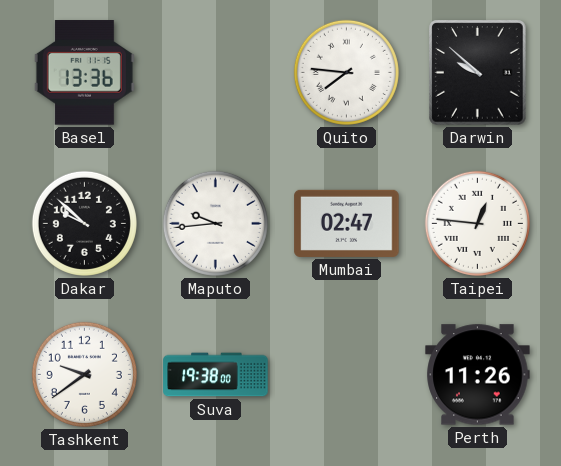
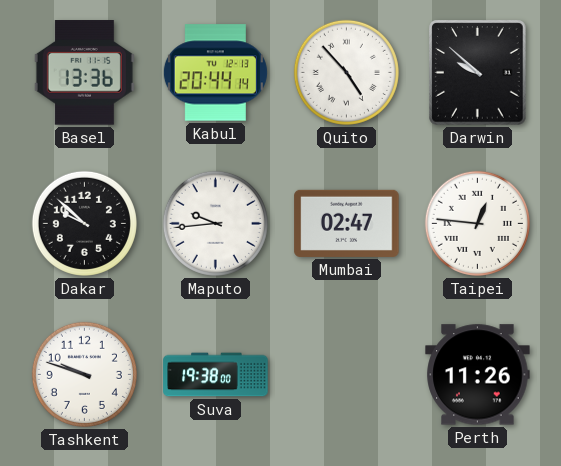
Kabul: none -> 20:44
Quito: 7:46 -> 4:53
Tashkent: 9:39 -> 9:48
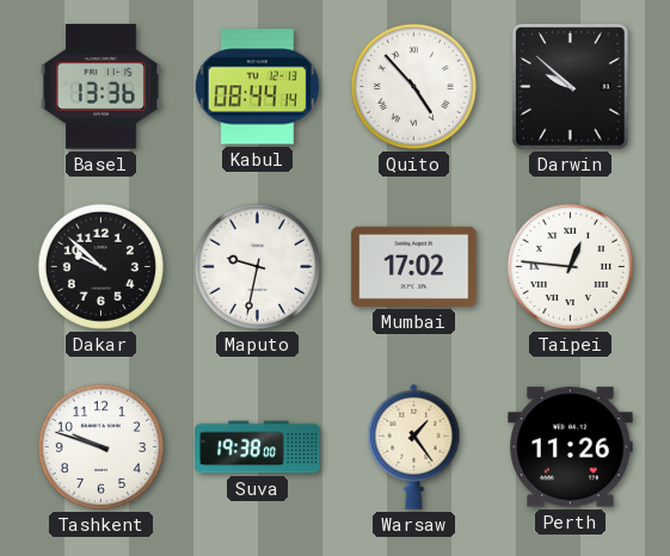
Kabul: 20:44 -> 08:44
Maputo: 9:44 -> 9:32
Mumbai: 02:47 -> 17:02
Warsaw: none -> 1:24
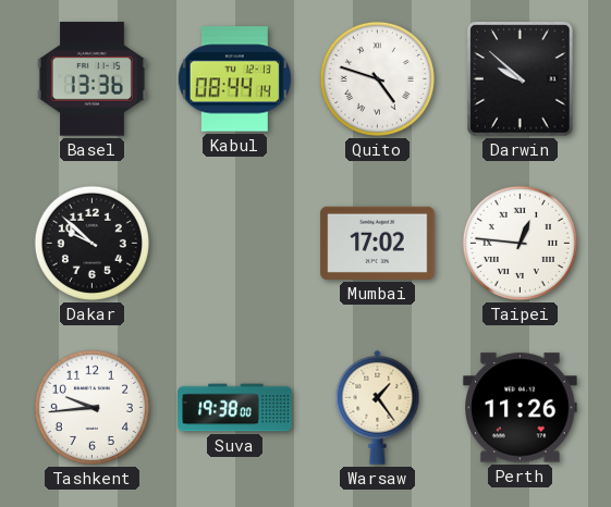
Quito: 4:53 -> 4:48
Maputo: 9:32 -> none
Tashkent: 9:48 -> 9:44
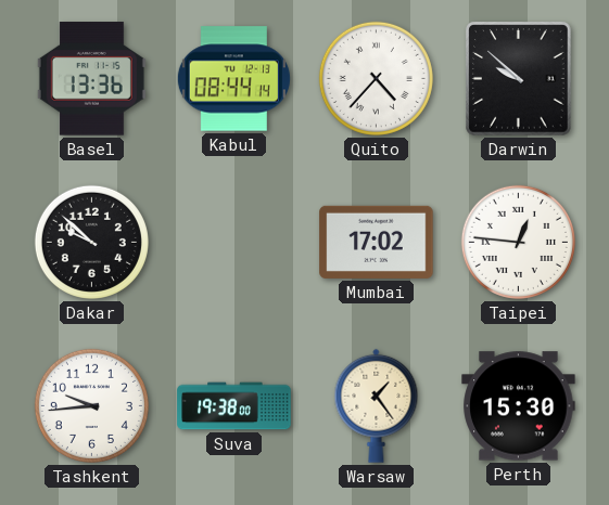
Quito: 4:48 -> 4:37
Perth: 11:26 -> 15:30
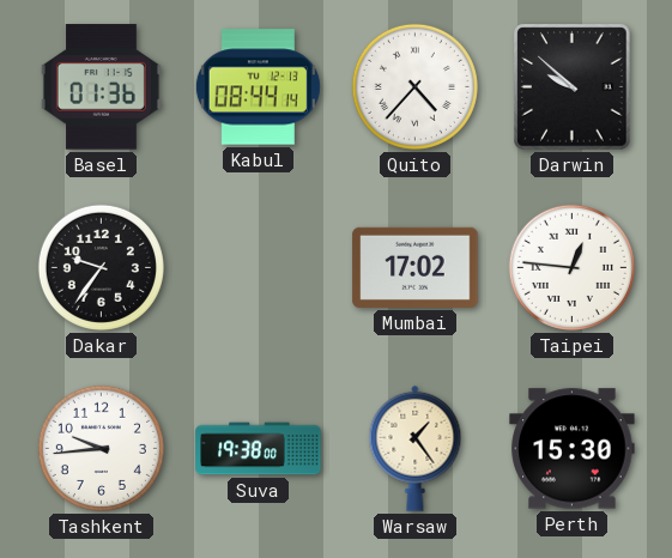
Basel: 13:36 -> 01:36
Dakar: 9:52 -> 9:36
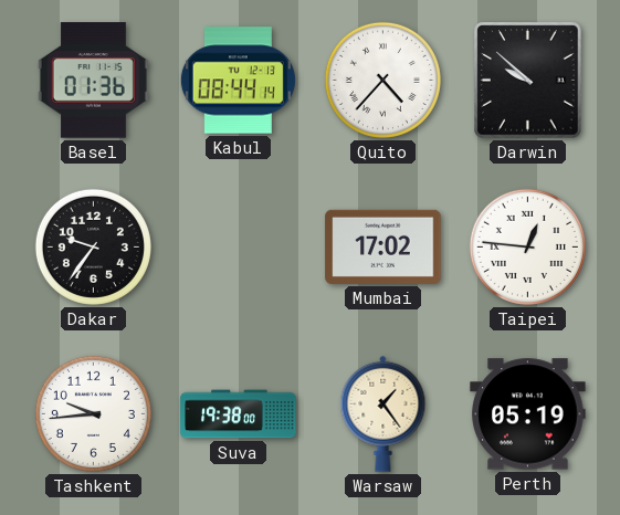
Perth: 15:30 -> 05:19
